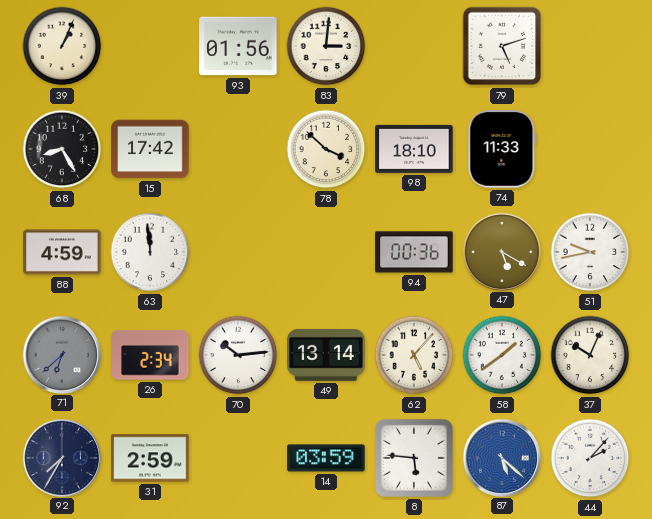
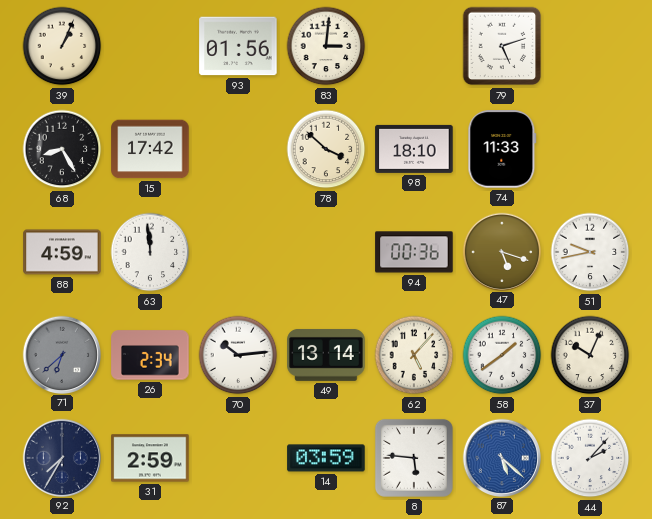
47: 5:20 -> 5:18
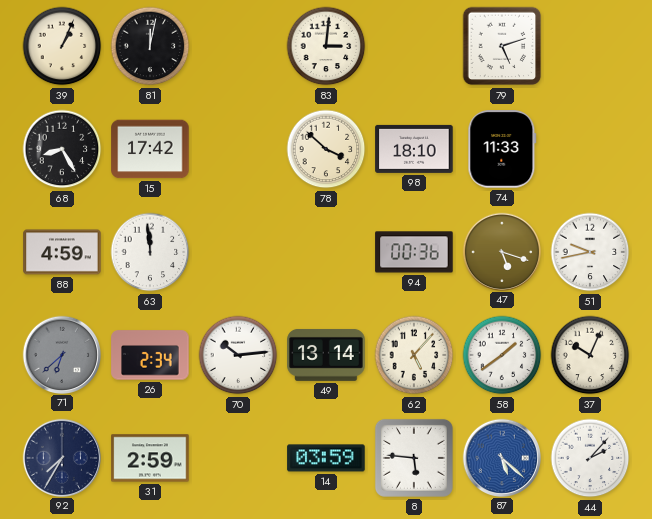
81: none -> 12:02
93: 01:56 -> none
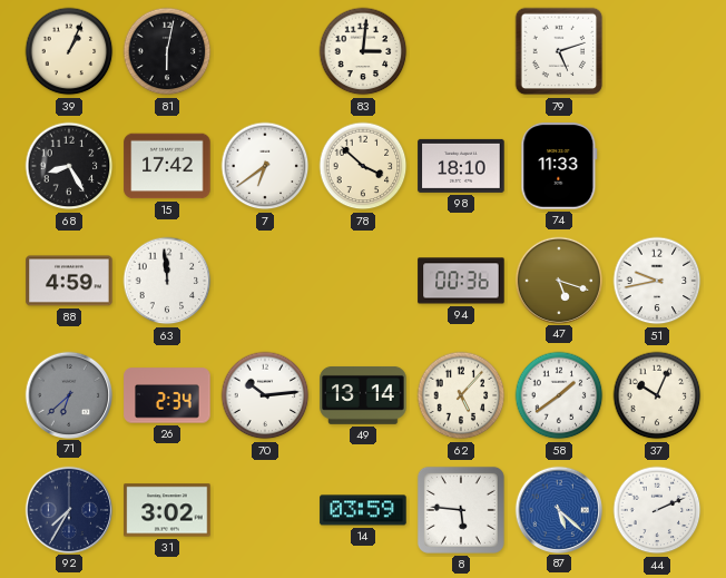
81: 12:02 -> 6:02
7: none -> 6:39
31: 2:59 -> 3:02
44: 2:07 -> 2:11
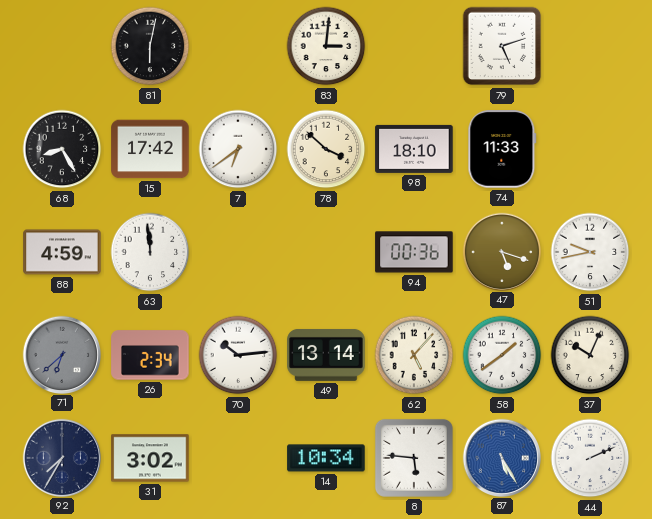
39: 1:04 -> none
14: 03:59 -> 10:34
87: 5:22 -> 5:25
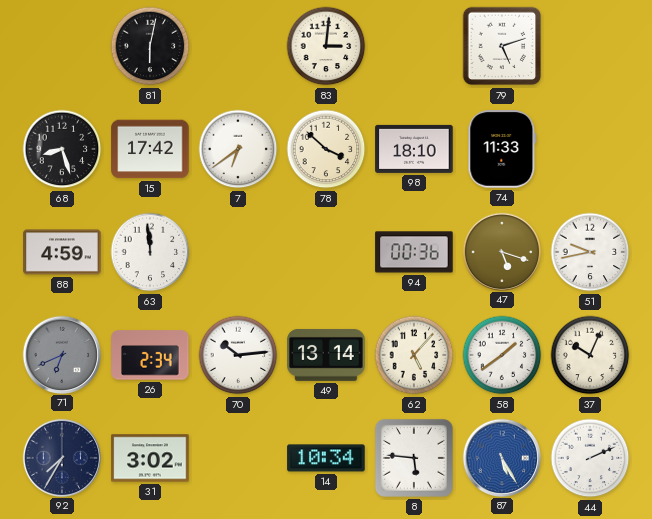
68: 8:25 -> 8:27
71: 6:38 -> 6:41
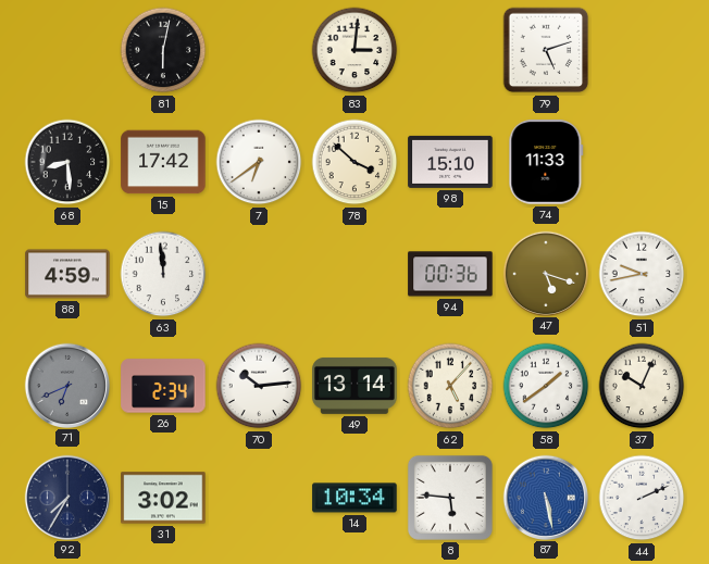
68: 8:27 -> 8:29
98: 18:10 -> 15:10
87: 5:25 -> 5:28
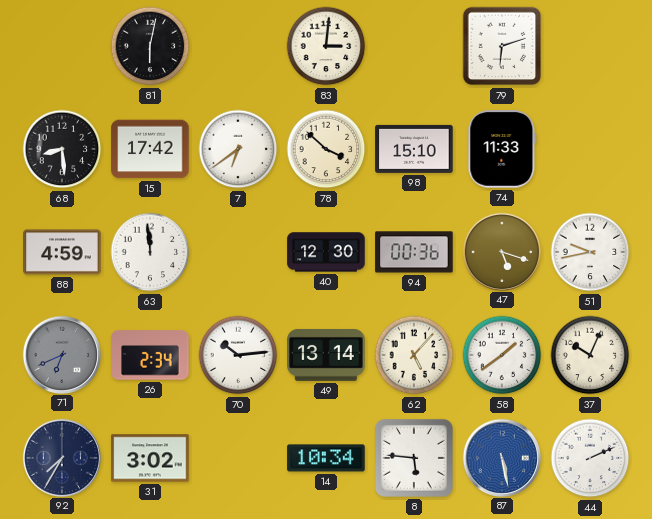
79: 5:12 -> 6:12
40: none -> 12:30
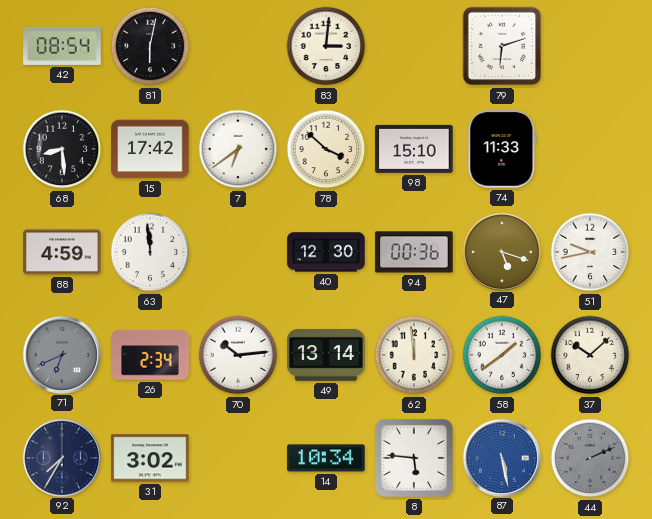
42: none -> 08:54
62: 5:07 -> 11:59
37: 10:04 -> 10:08
44 dial: white -> grey
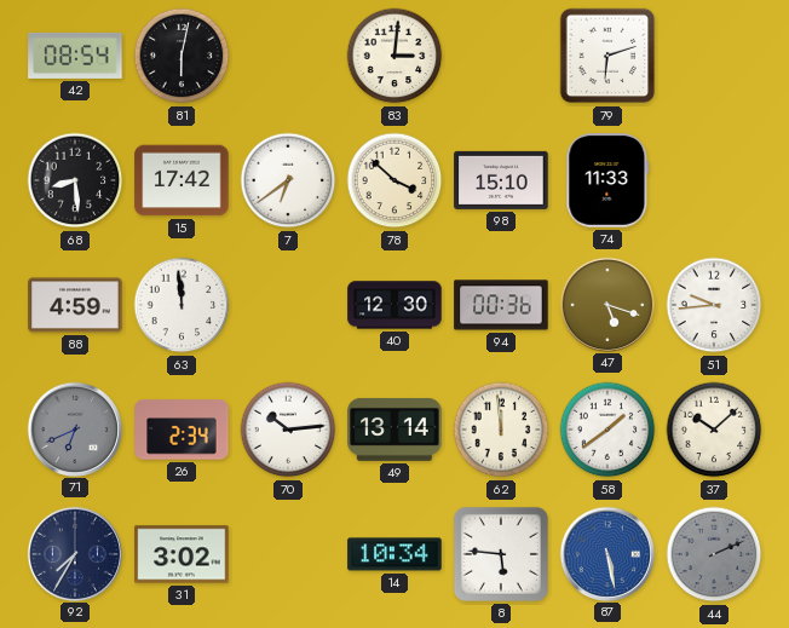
51: 9:43 -> 9:44
